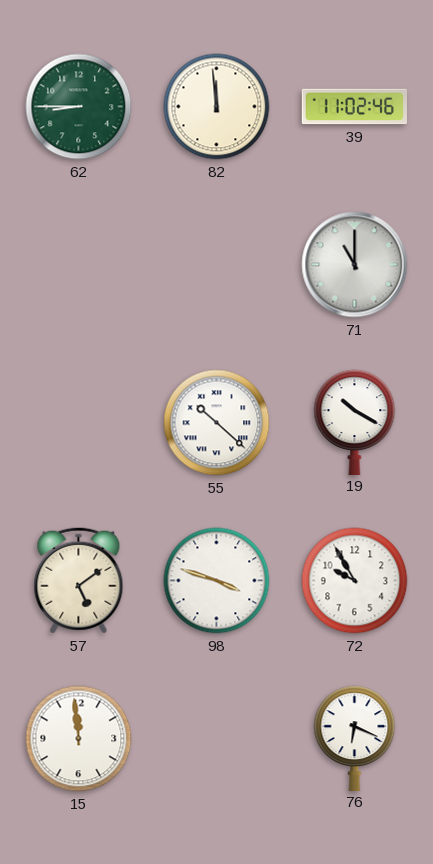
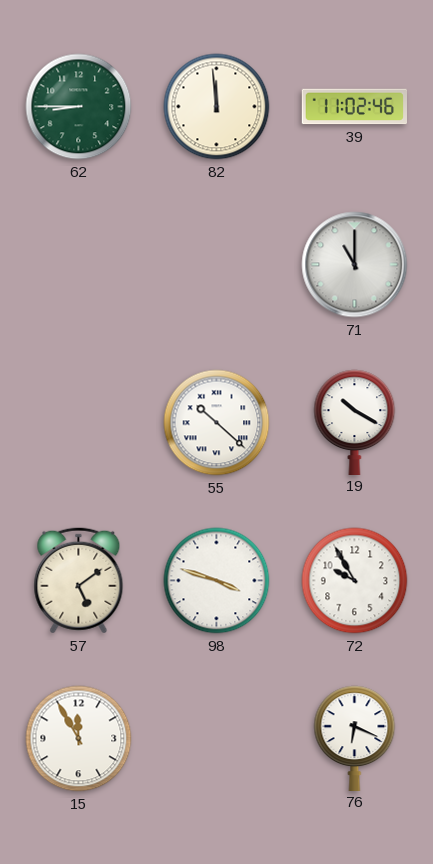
15: 11:59 -> 11:55
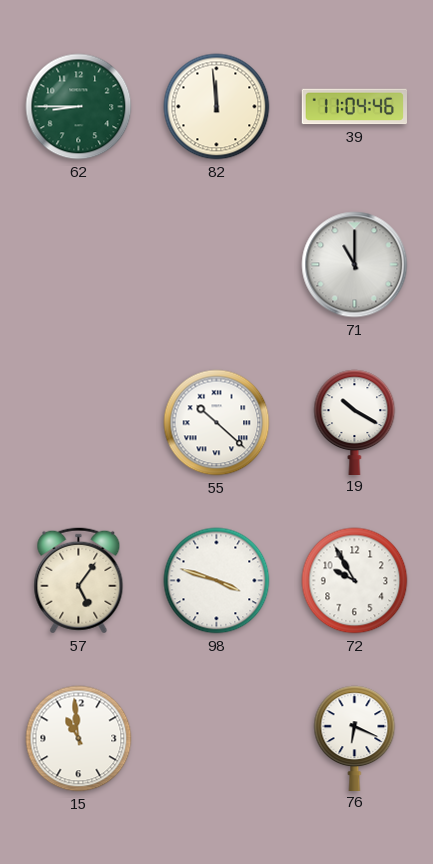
39: 11:02 -> 11:04
57: 5:09 -> 5:06
15: 11:55 -> 10:59
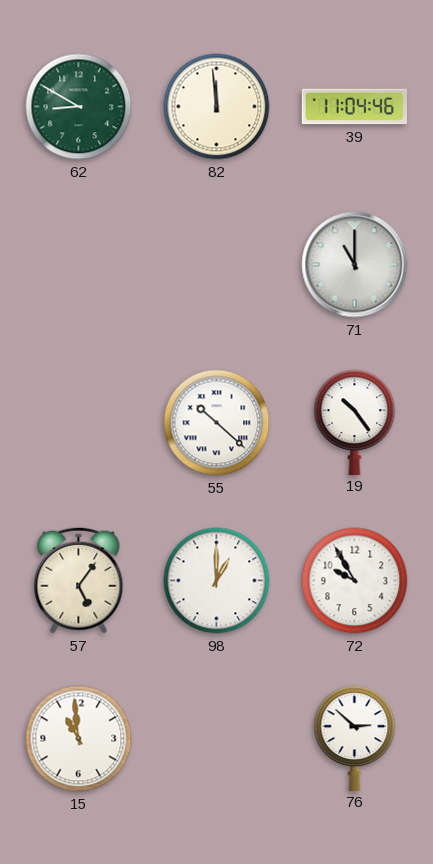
62: 8:45 -> 8:50
19: 10:20 -> 10:24
98: 3:48 -> 1:00
76: 6:19 -> 2:52
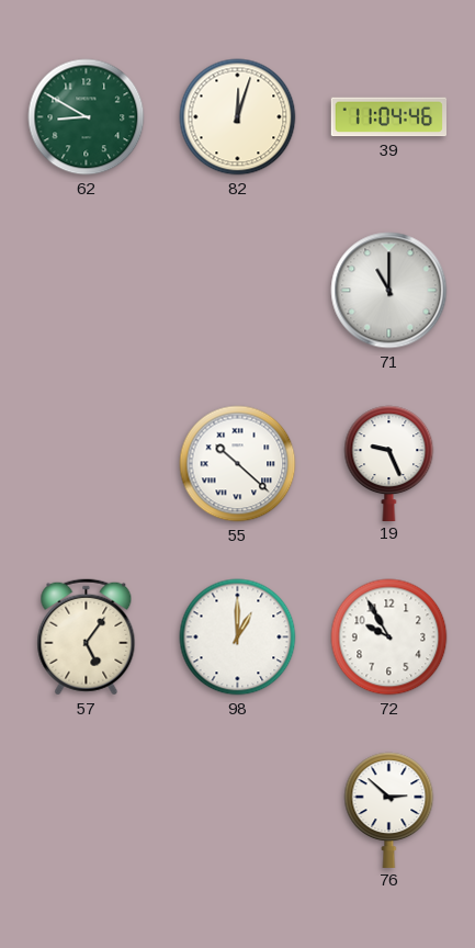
82: 11:59 -> 12:03
19: 10:24 -> 9:26
15: 10:59 -> none
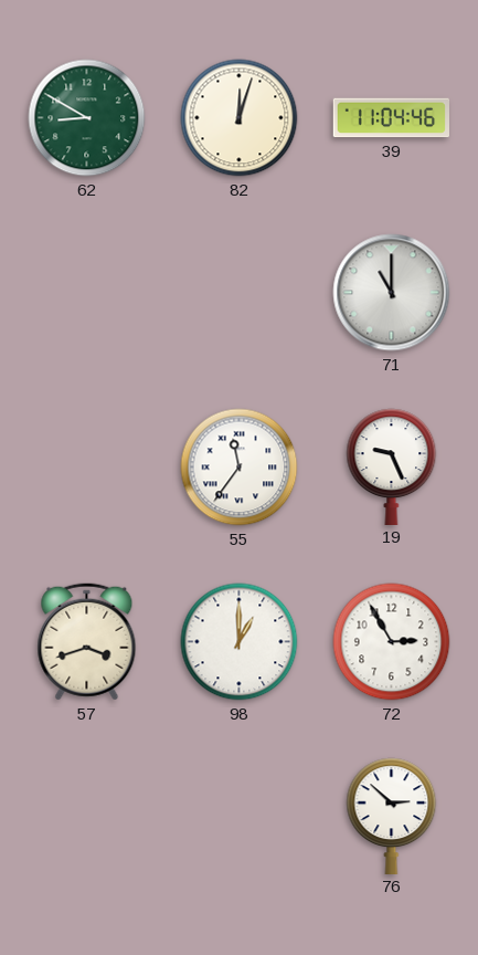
55: 10:22 -> 11:36
57: 5:06 -> 3:42
72: 9:55 -> 2:55
